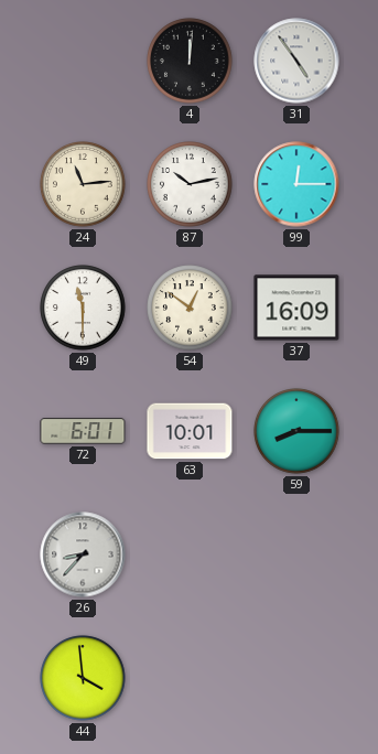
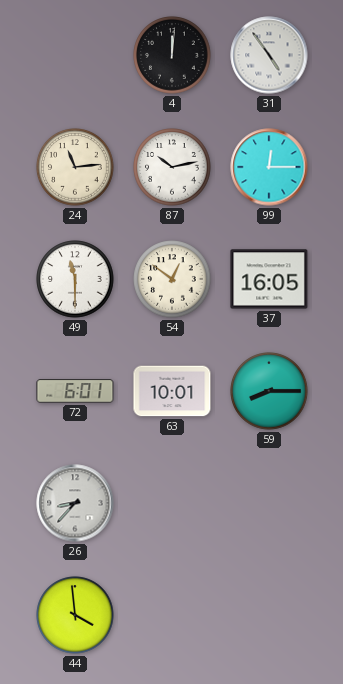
37: 16:09 -> 16:05
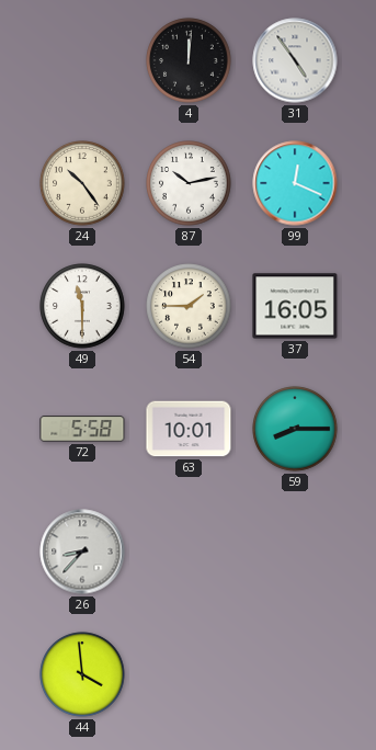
24: 11:14 -> 10:24
99: 12:15 -> 12:19
54: 12:51 -> 1:45
72: 6:01 -> 5:58
